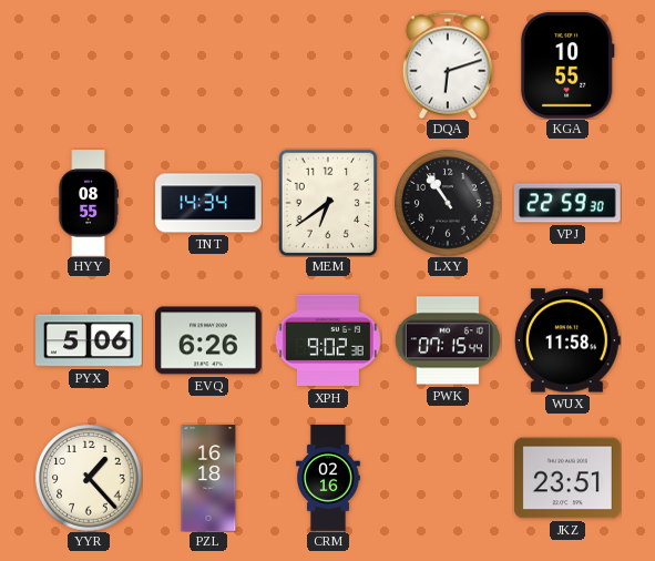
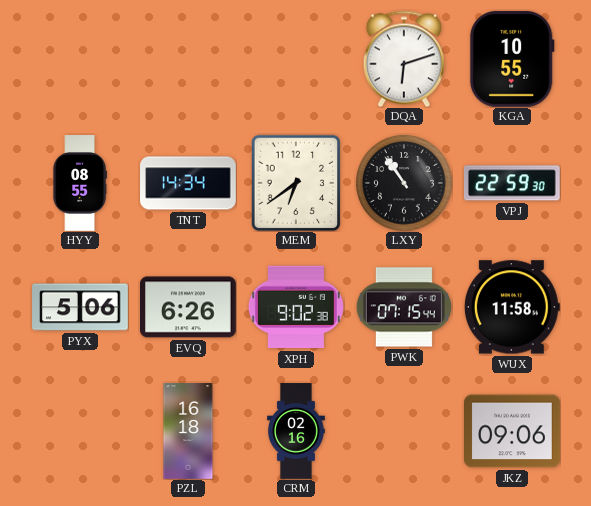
YYR: 1:23 -> none
JKZ: 23:51 -> 09:06
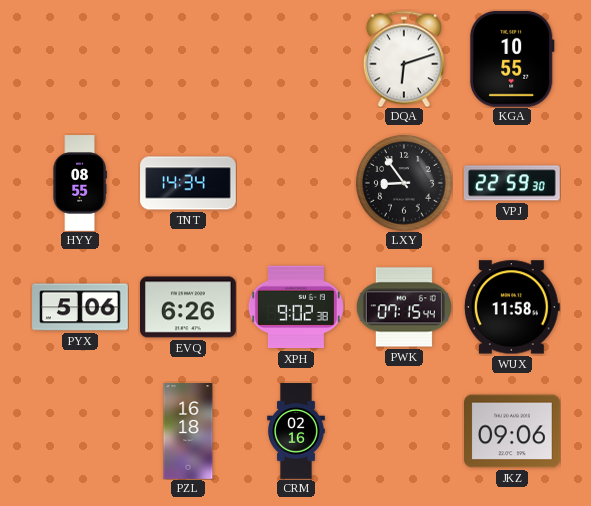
MEM: 6:39 -> none
LXY: 10:54 -> 8:54
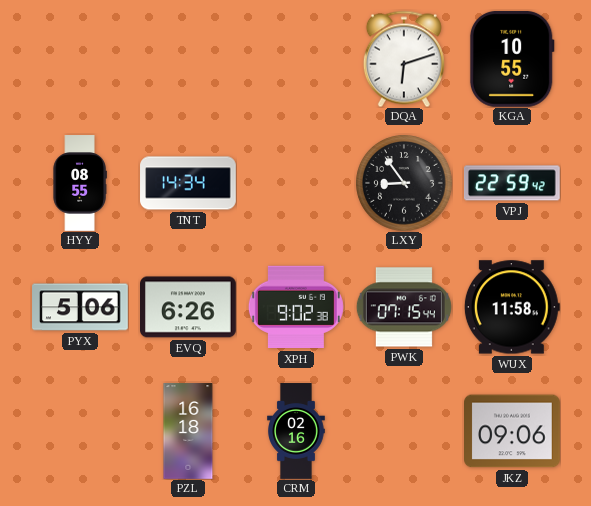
VPJ: 22:59:30 -> 22:59:42
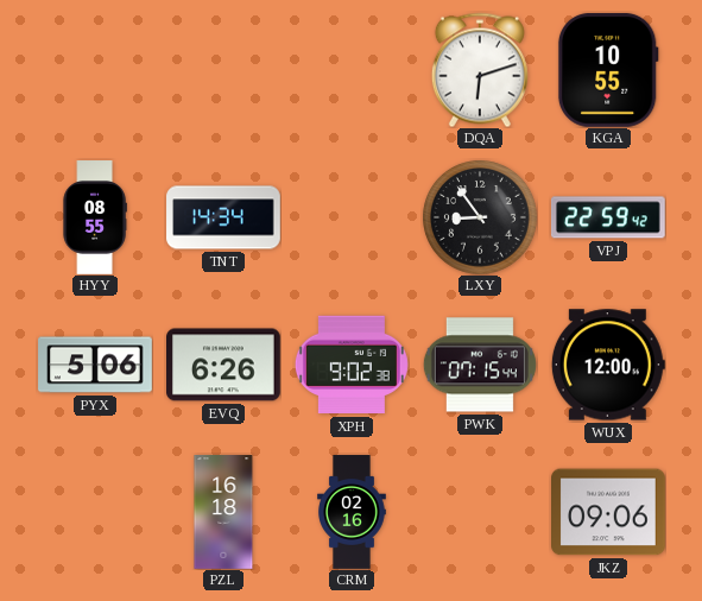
WUX: 11:58 -> 12:00
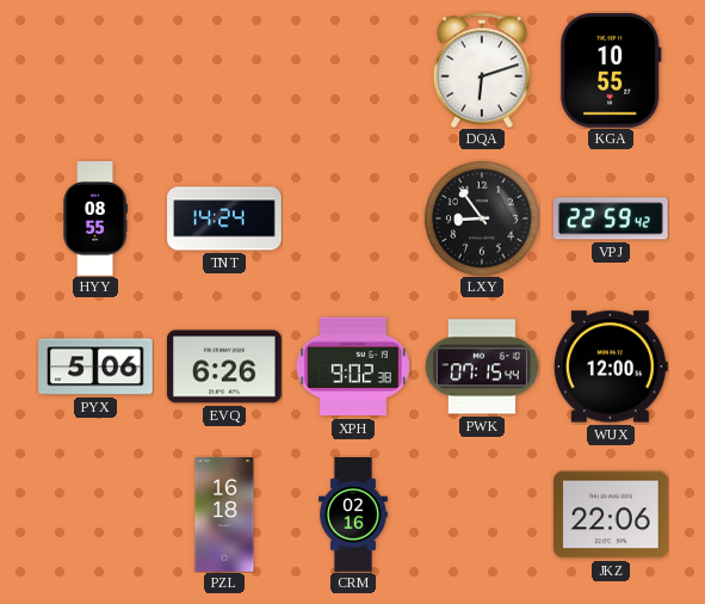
TNT: 14:34 -> 14:24
JKZ: 09:06 -> 22:06
